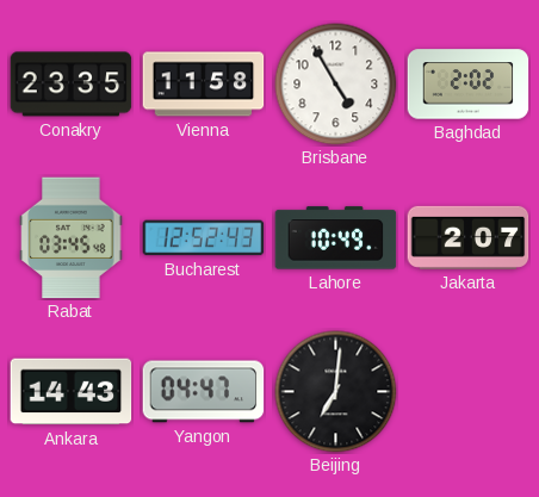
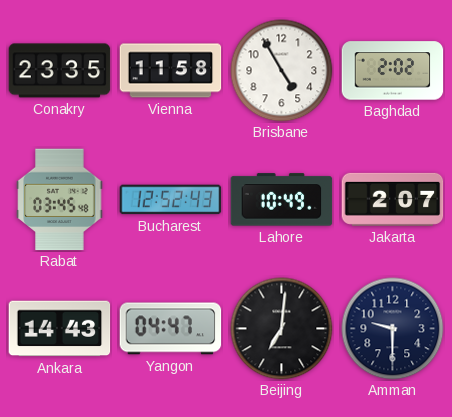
Amman: none -> 9:30
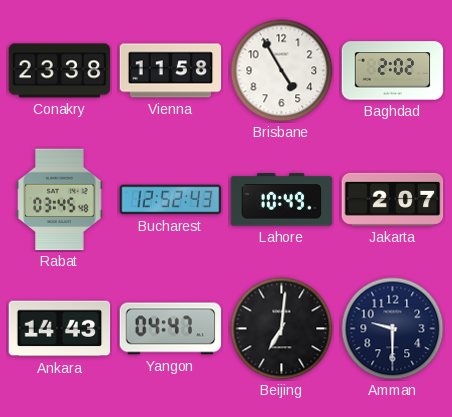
Conakry: 23:35 -> 23:38
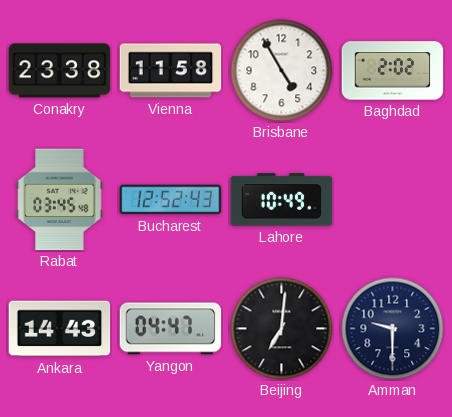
Jakarta: 2:07 -> none
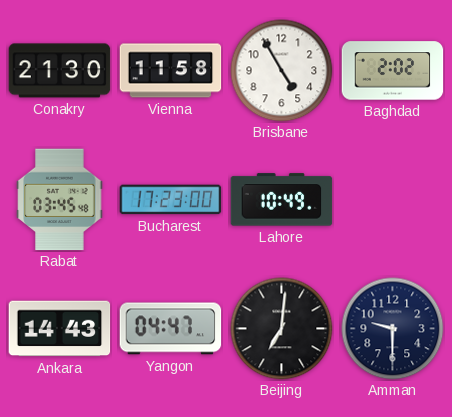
Conakry: 23:38 -> 21:30
Bucharest: 12:52 -> 17:23
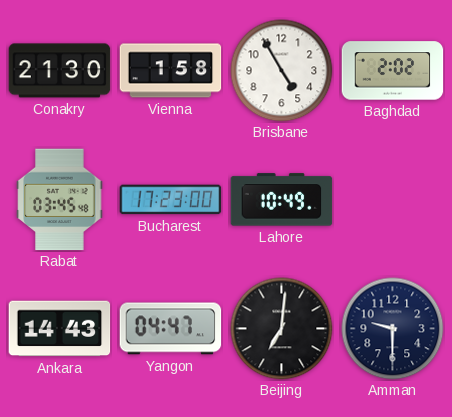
Vienna: 11:58 -> 1:58
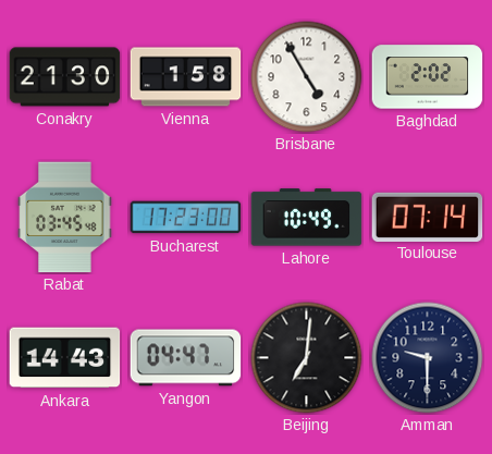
Toulouse: none -> 07:14
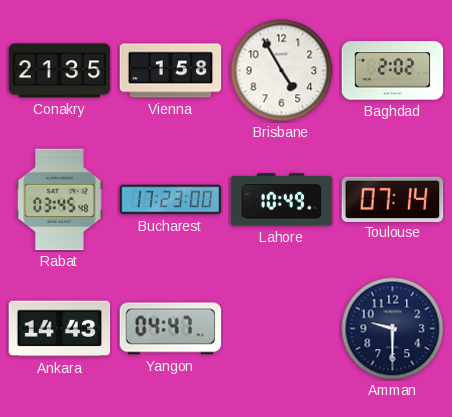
Conakry: 21:30 -> 21:35
Beijing: 7:01 -> none
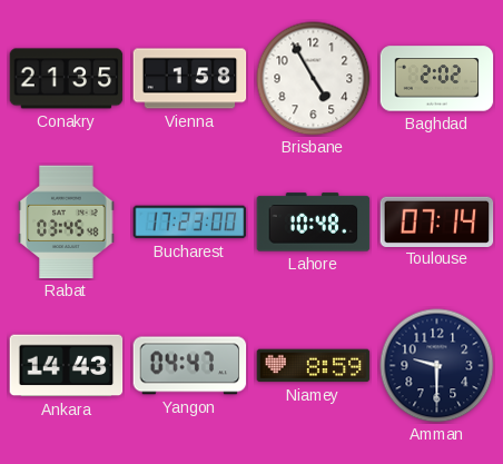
Lahore: 10:49 -> 10:48
Niamey: none -> 8:59
